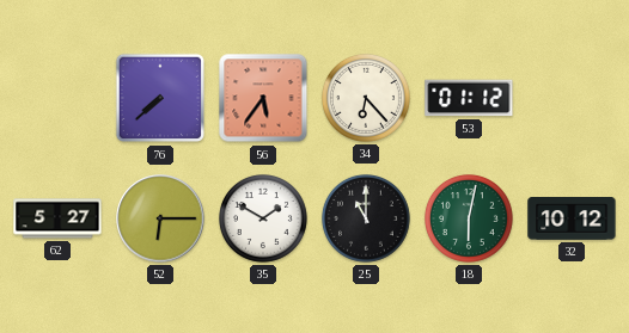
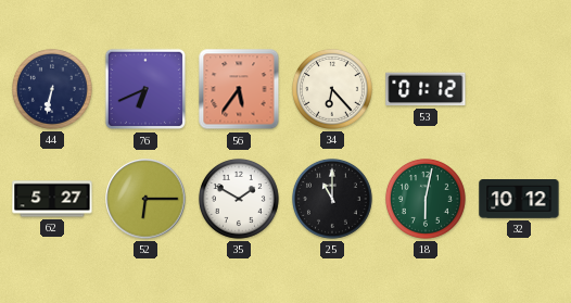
44: none -> 6:32
76: 7:38 -> 6:41
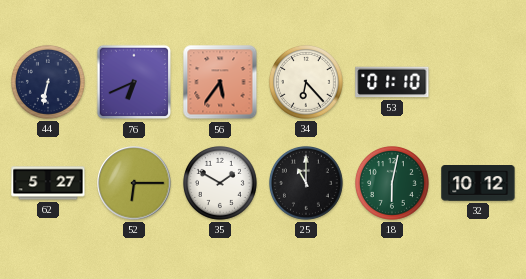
53: 01:12 -> 01:10
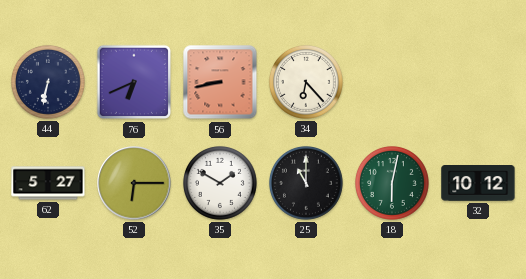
56: 5:36 -> 8:43
53: 01:10 -> none
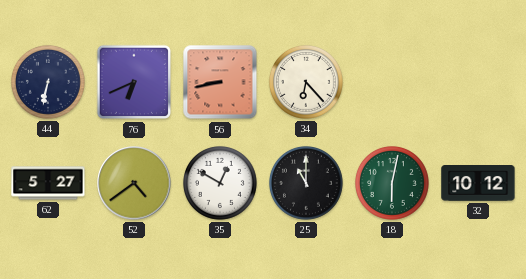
52: 6:15 -> 4:39
35: 1:50 -> 12:50
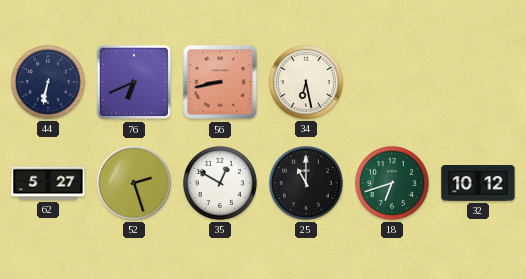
34: 6:23 -> 6:28
52: 4:39 -> 2:27
18: 6:02 -> 6:42
